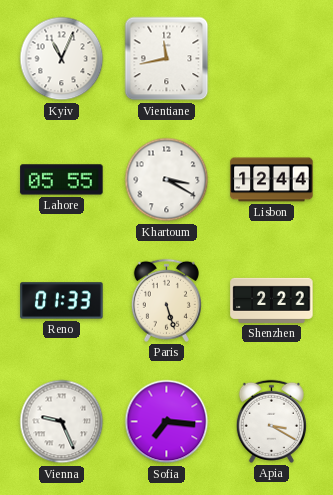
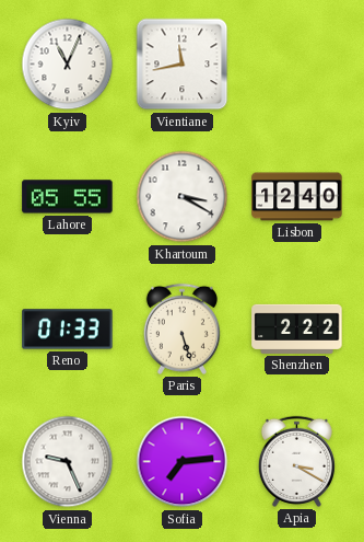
Lisbon: 12:44 -> 12:40
Sofia: 7:16 -> 7:14
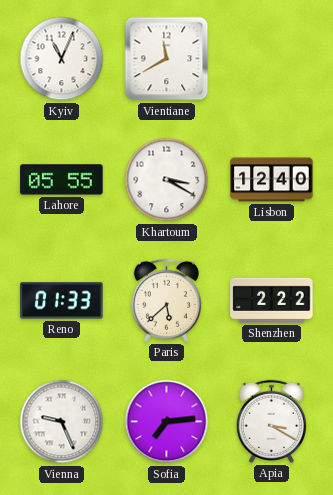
Vientiane: 11:43 -> 11:40
Paris: 5:27 -> 5:38
